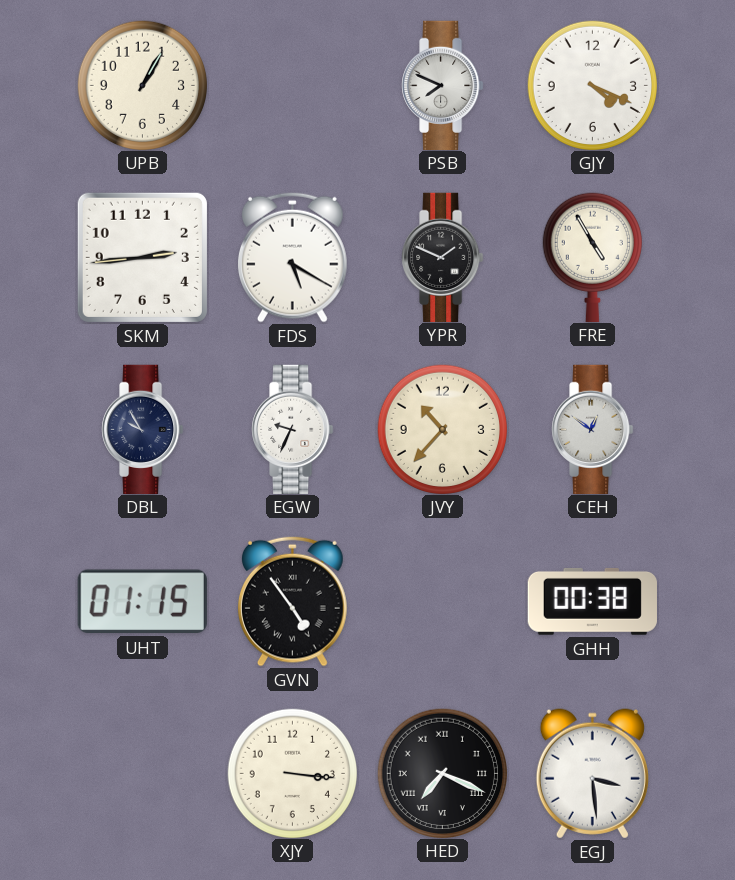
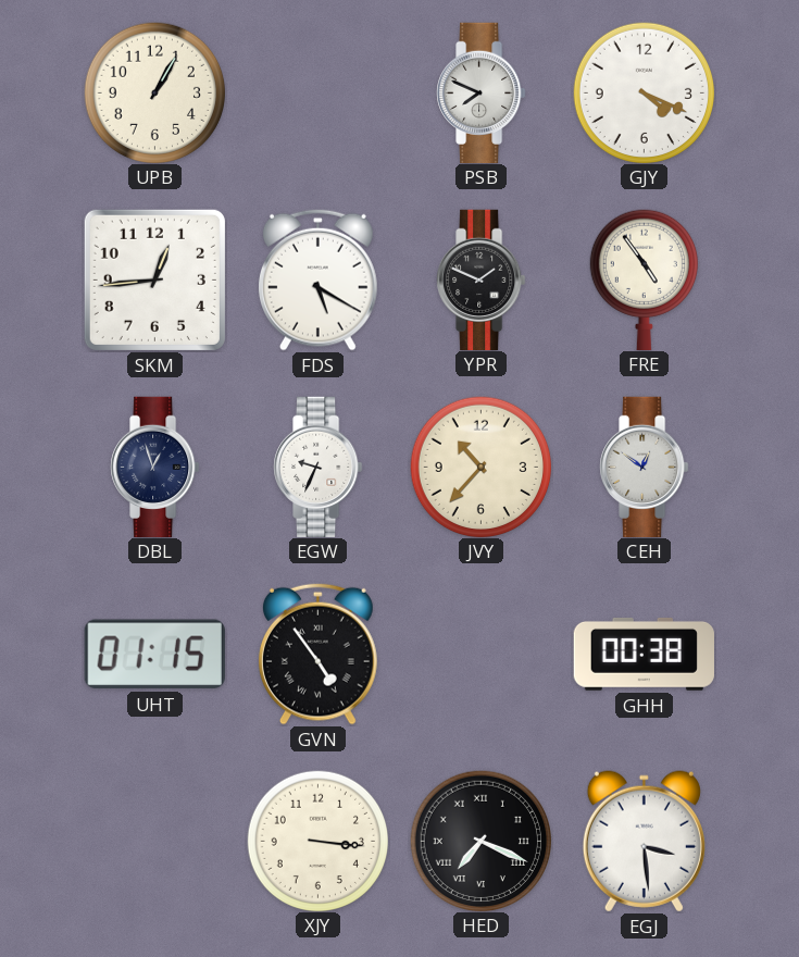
SKM: 2:44 -> 12:44
FRE: 4:55 -> 4:54
DBL: 9:55 -> 12:57
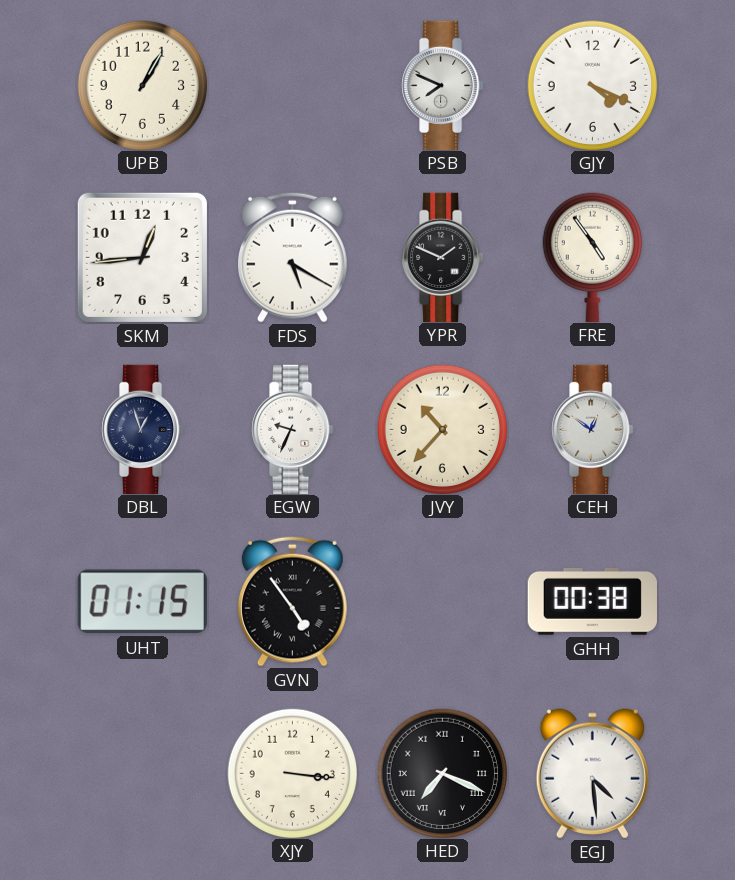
EGJ: 3:29 -> 4:29
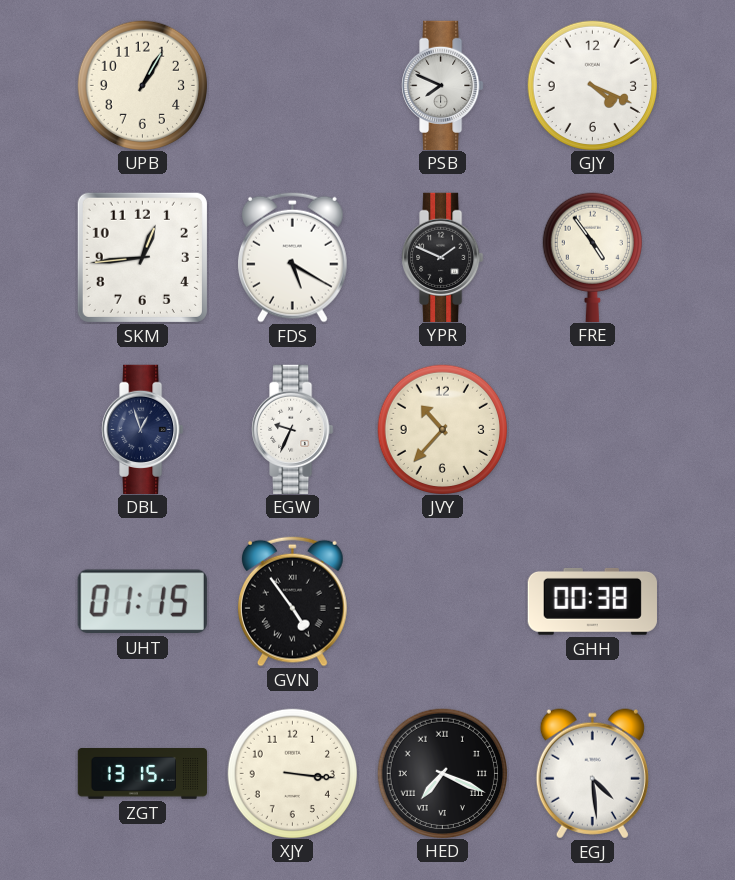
CEH: 12:51 -> none
ZGT: none -> 13:15
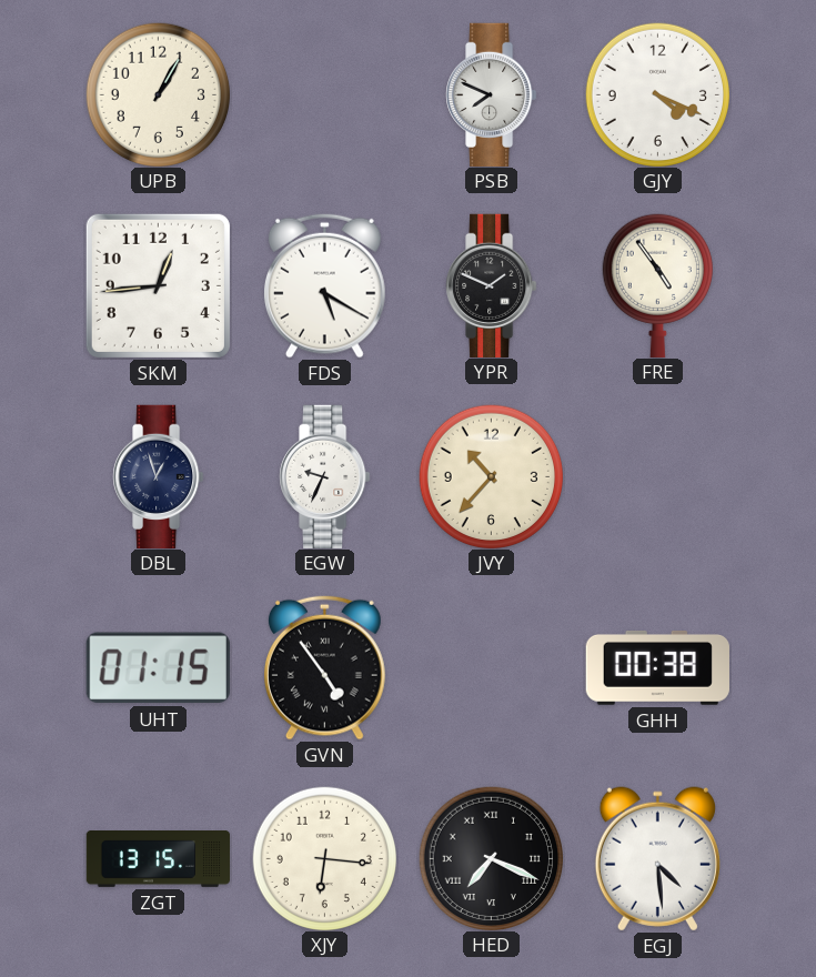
XJY: 3:16 -> 6:16
